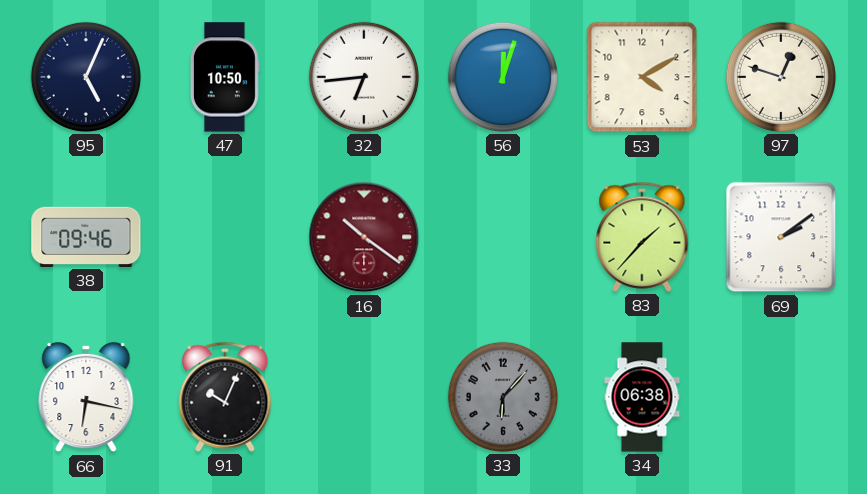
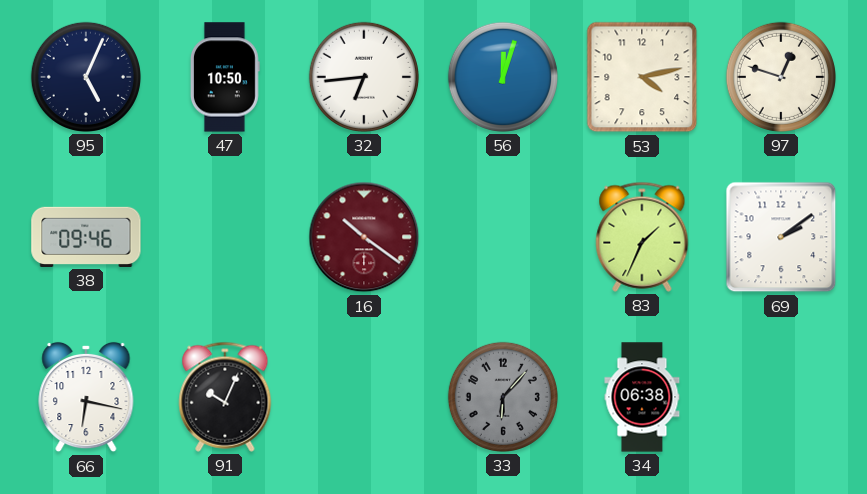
53: 4:10 -> 4:13
83: 1:37 -> 1:34
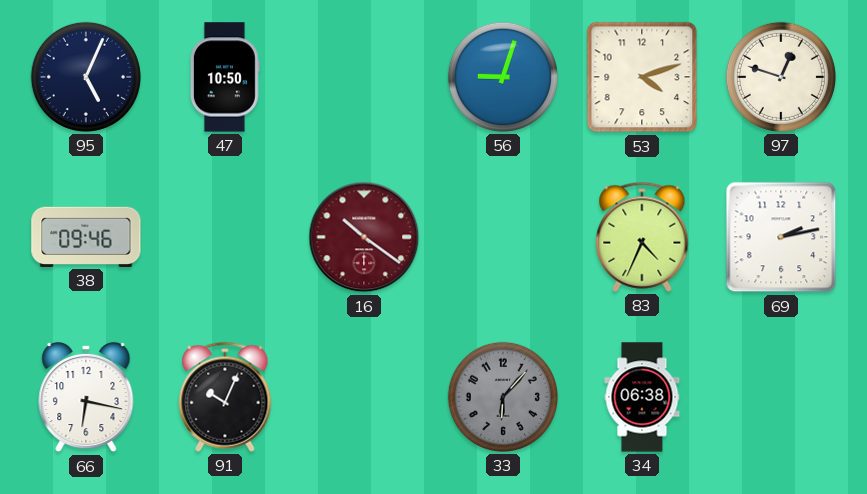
32: 6:44 -> none
56: 12:03 -> 9:03
53: 4:13 -> 4:12
83: 1:34 -> 4:34
69: 2:09 -> 2:13
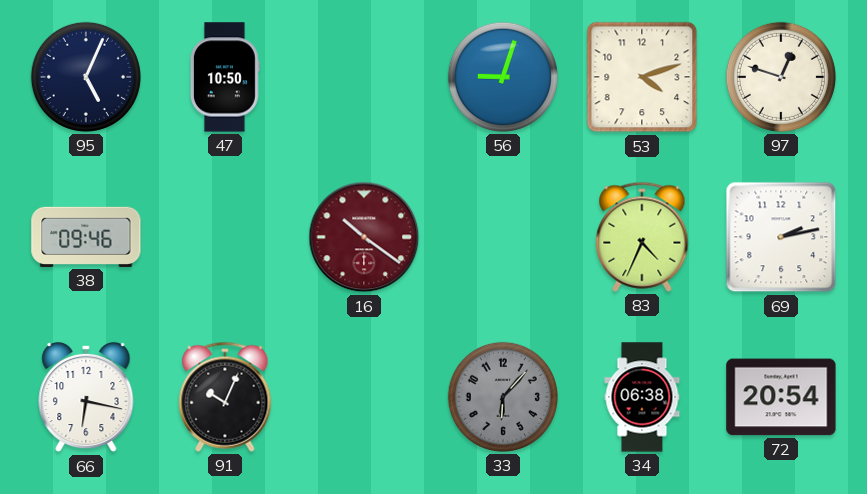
72: none -> 20:54
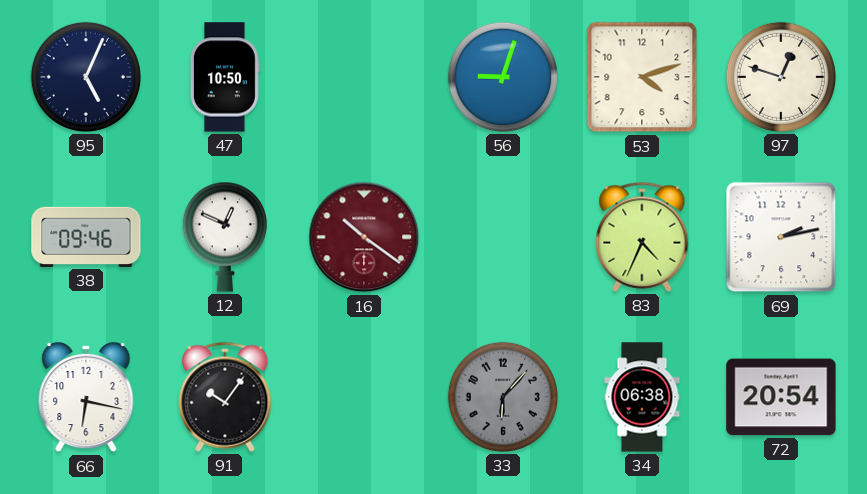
12: none -> 12:49
91: 10:04 -> 10:06
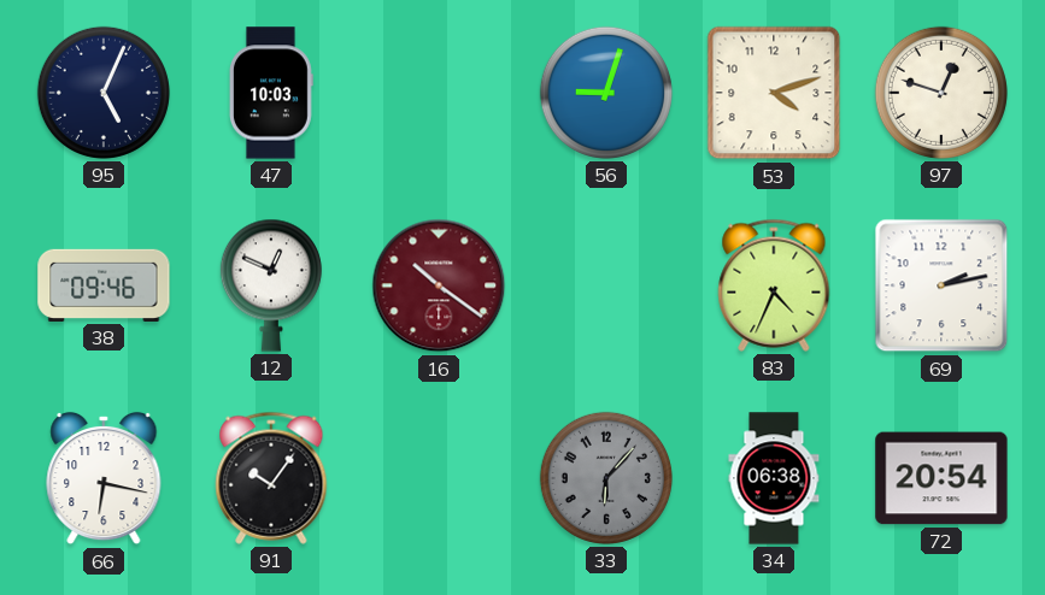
47: 10:50 -> 10:03
